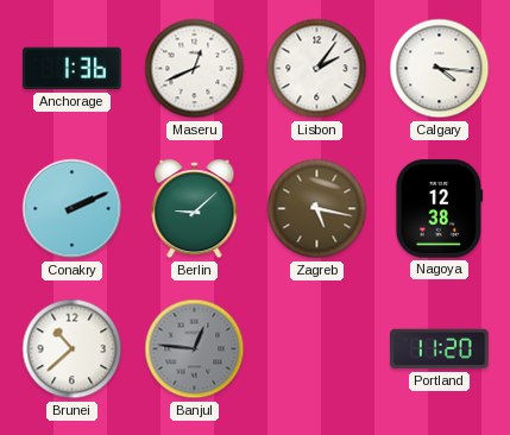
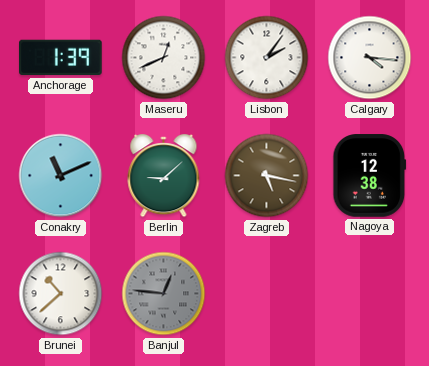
Anchorage: 1:36 -> 1:39
Conakry: 2:11 -> 11:11
Portland: 11:20 -> none
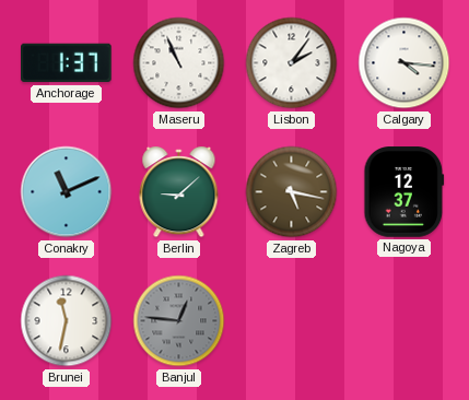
Anchorage: 1:39 -> 1:37
Maseru: 12:41 -> 10:56
Nagoya: 12:38 -> 12:37
Brunei: 10:38 -> 11:32
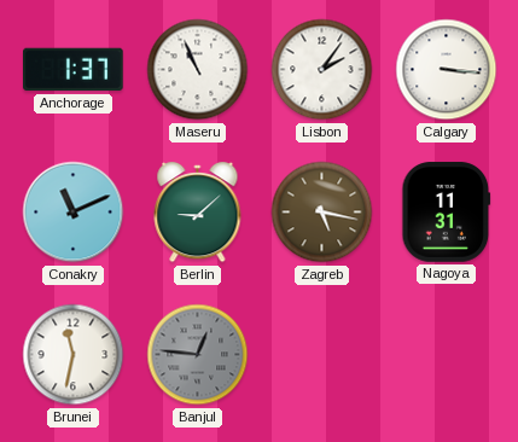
Calgary: 4:16 -> 3:16
Nagoya: 12:37 -> 11:31
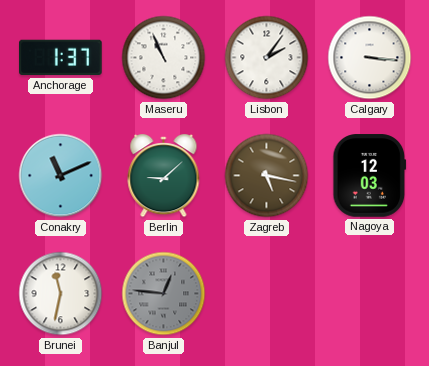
Nagoya: 11:31 -> 12:03
